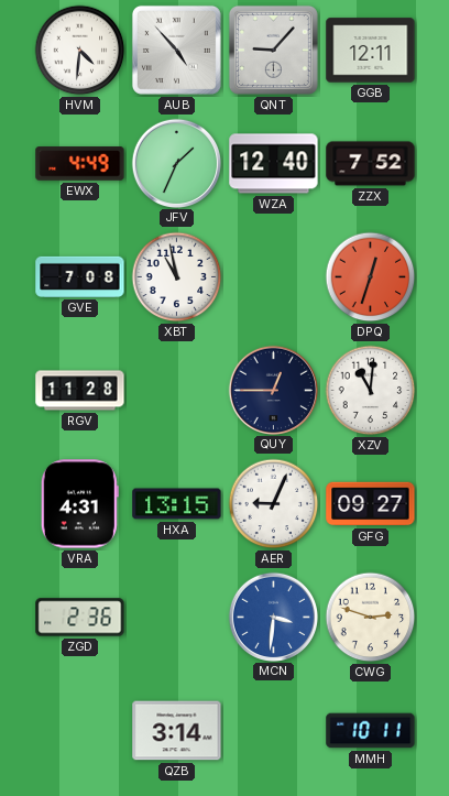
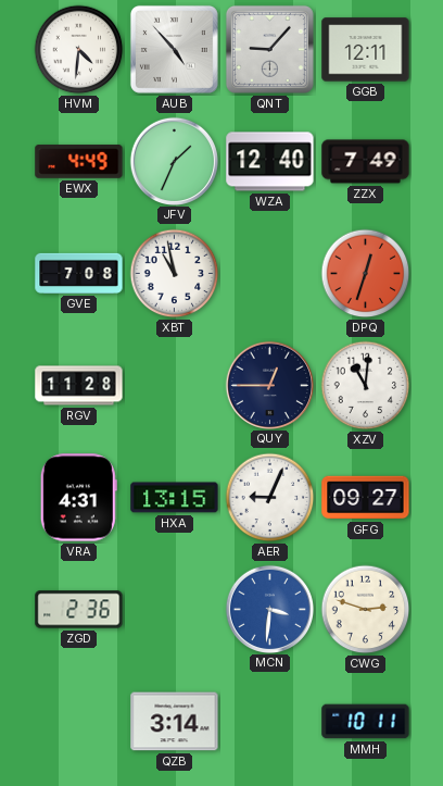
ZZX: 7:52 -> 7:49
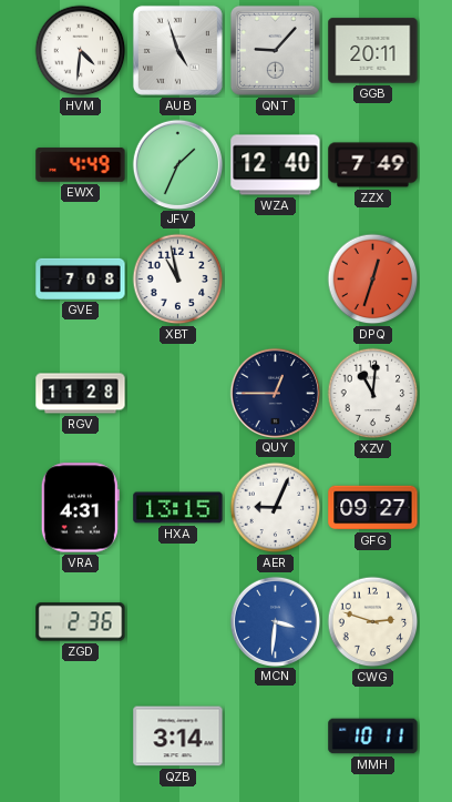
AUB: 4:53 -> 4:57
GGB: 12:11 -> 20:11
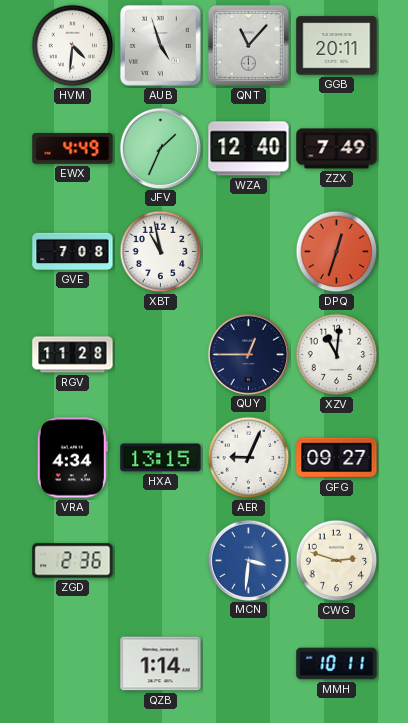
QNT: 9:07 -> 11:07
VRA: 4:31 -> 4:34
QZB: 3:14 -> 1:14
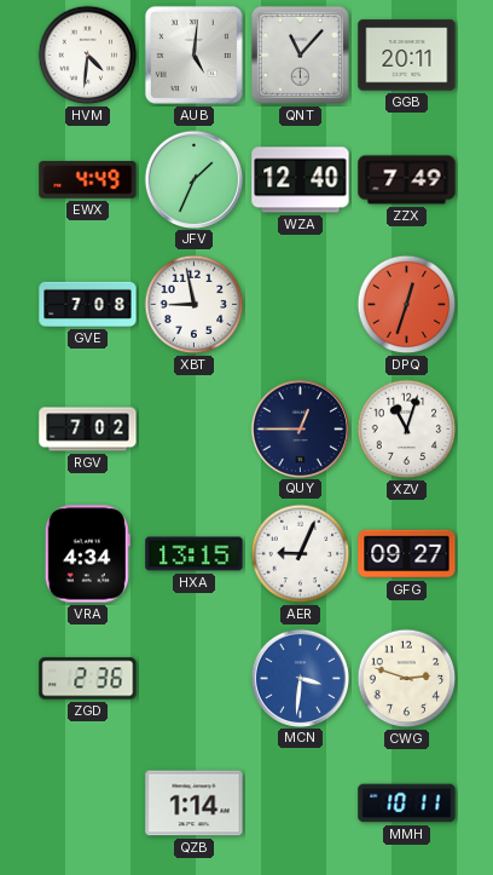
AUB: 4:57 -> 5:01
XBT: 10:58 -> 8:58
RGV: 11:28 -> 7:02
XZV: 11:01 -> 11:03
